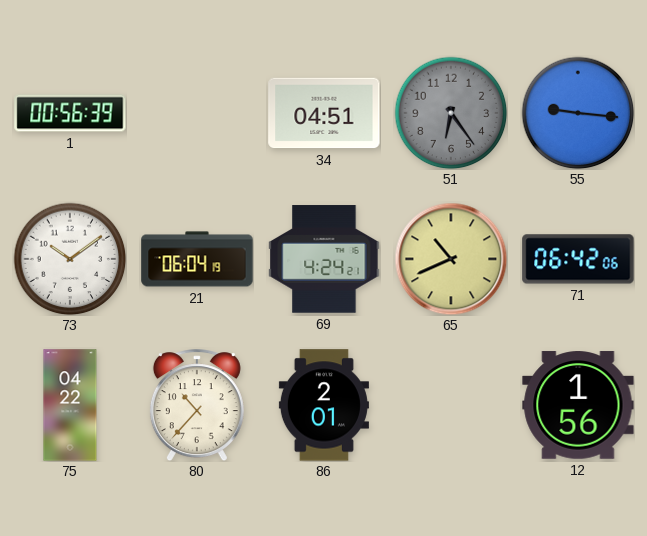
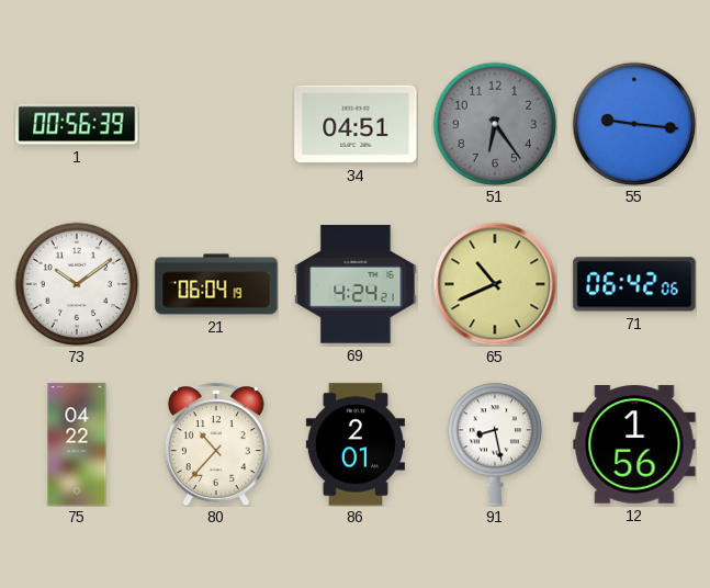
91: none -> 8:28
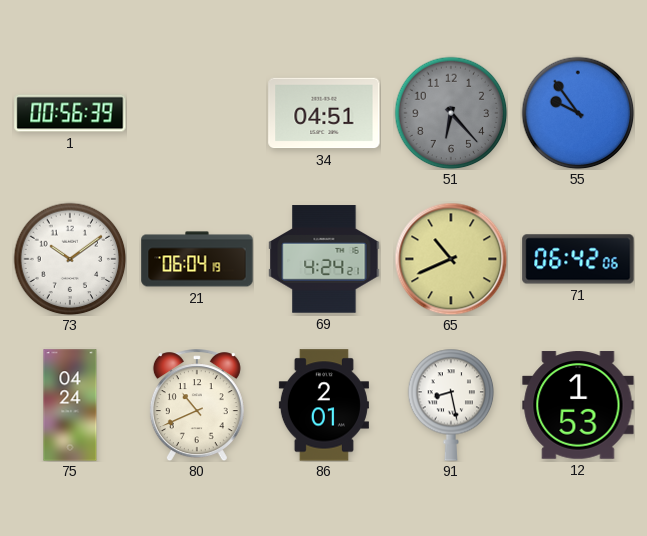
51: 6:24 -> 6:23
55: 9:16 -> 9:54
75: 04:22 -> 04:24
80: 10:37 -> 10:41
12: 1:56 -> 1:53
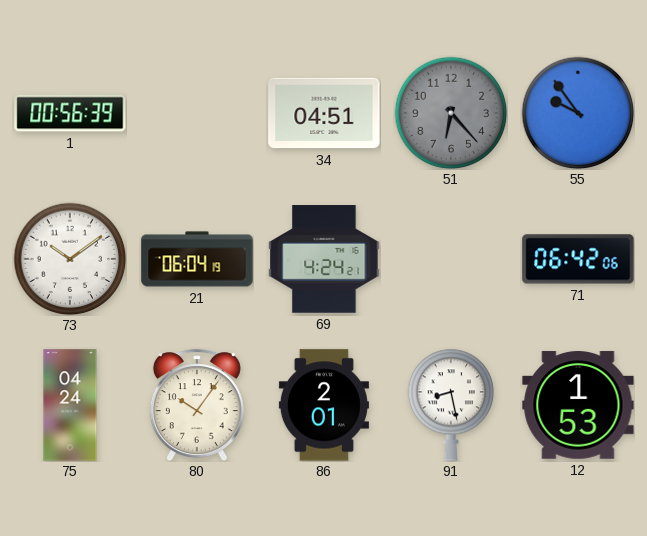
65: 10:41 -> none
80: 10:41 -> 10:06
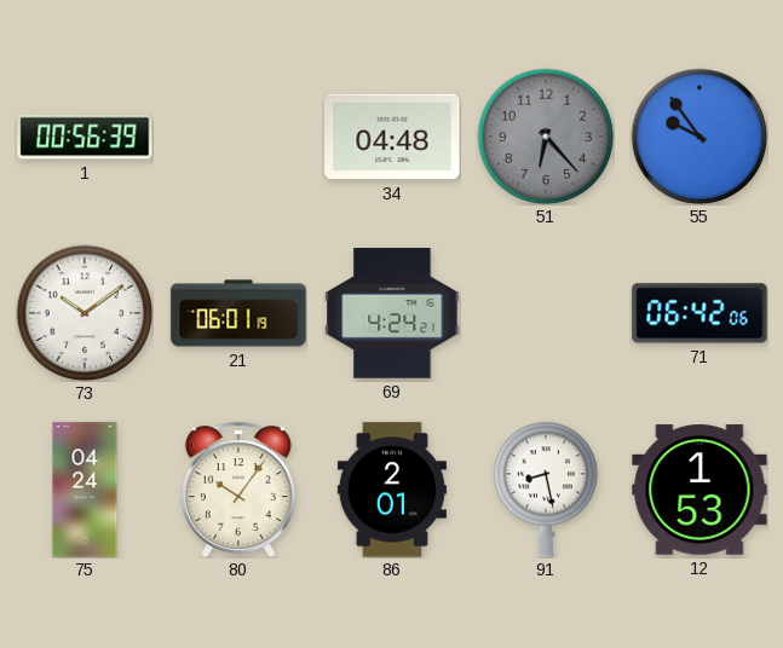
34: 04:51 -> 04:48
21: 06:04 -> 06:01
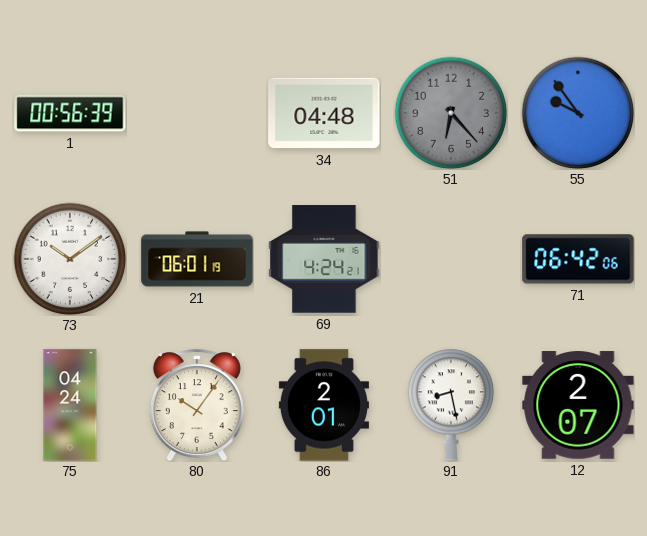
12: 1:53 -> 2:07
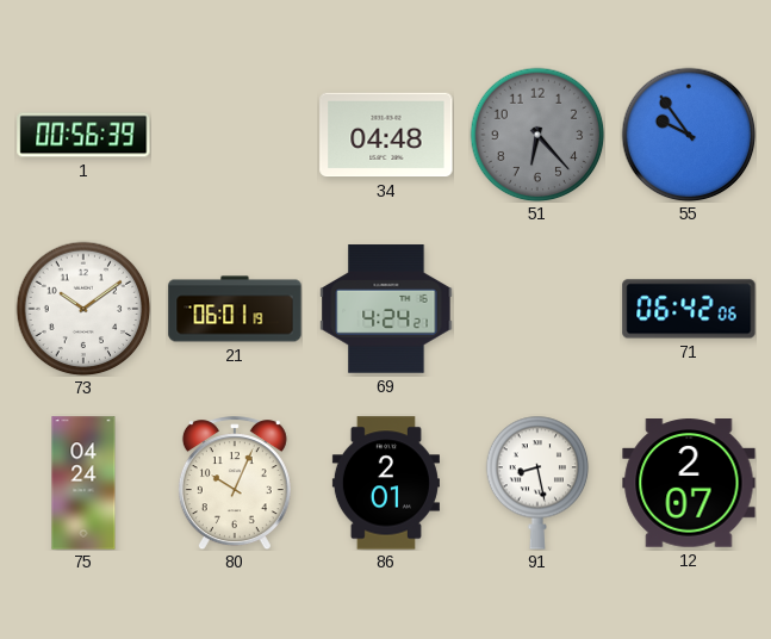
80: 10:06 -> 10:04
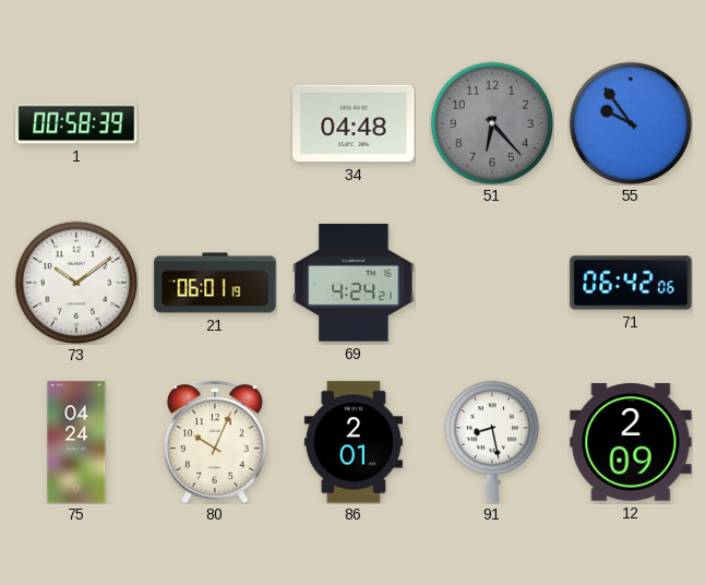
1: 00:56 -> 00:58
12: 2:07 -> 2:09
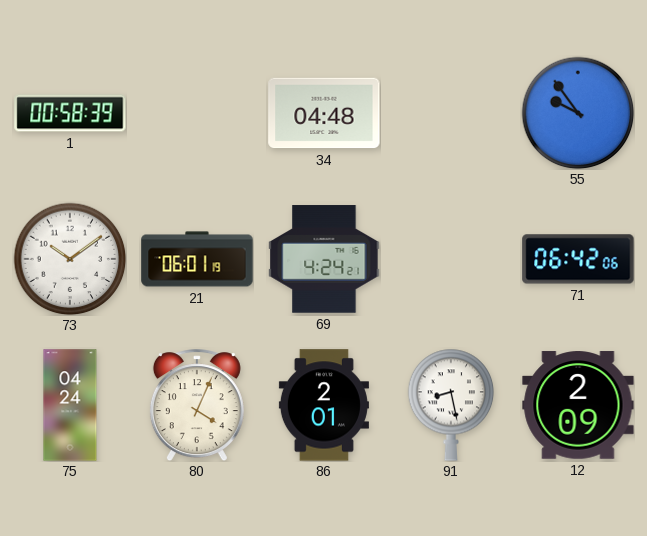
51: 6:23 -> none
80: 10:04 -> 4:04
